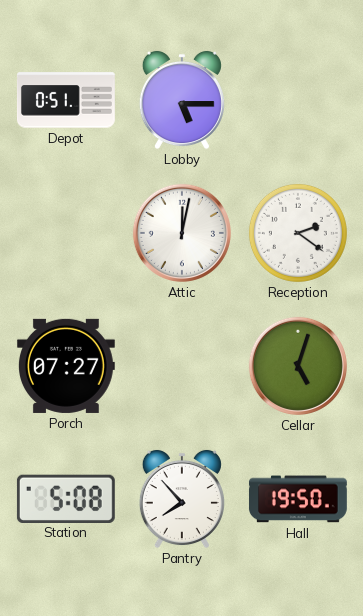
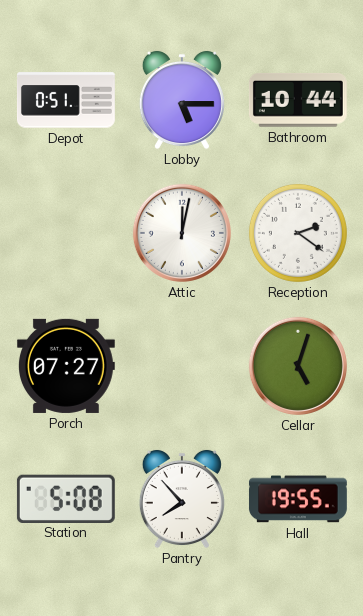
Bathroom: none -> 10:44
Hall: 19:50 -> 19:55
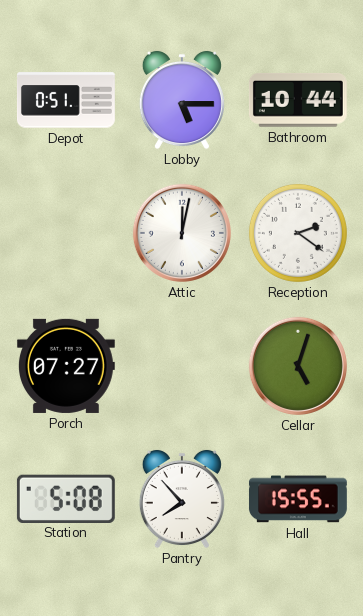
Hall: 19:55 -> 15:55
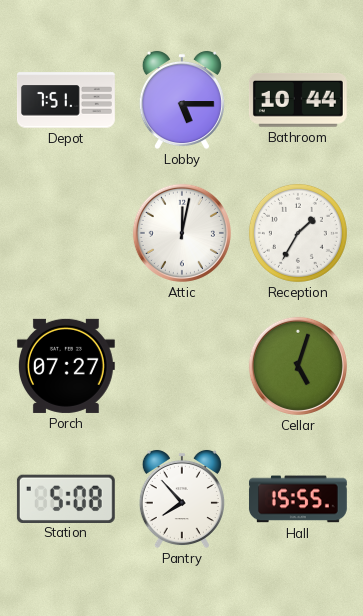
Depot: 0:51 -> 7:51
Reception: 2:21 -> 1:35
